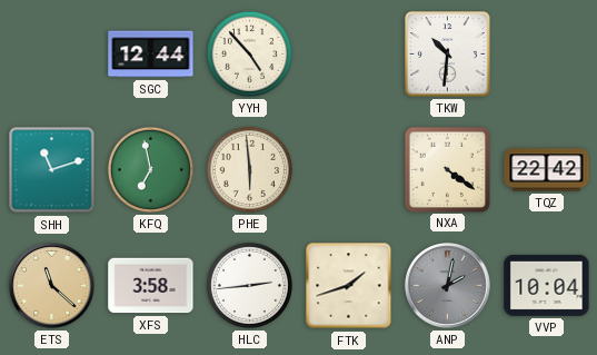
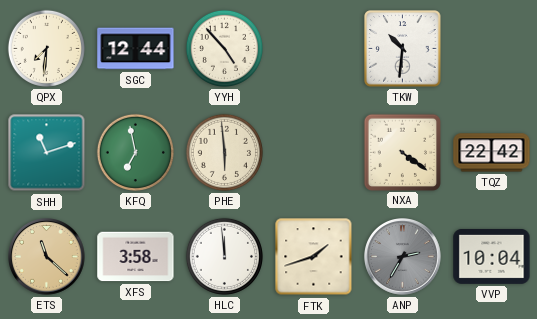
QPX: none -> 7:31
HLC: 2:44 -> 11:59
ANP: 2:02 -> 2:35
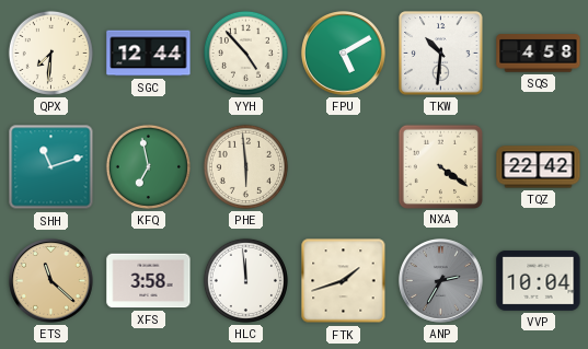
FPU: none -> 5:10
SQS: none -> 4:58
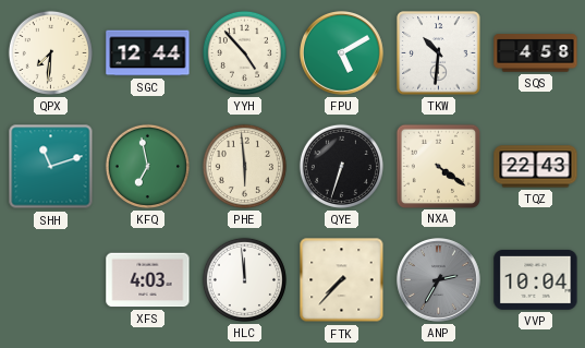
QYE: none -> 6:33
TQZ: 22:42 -> 22:43
ETS: 11:22 -> none
XFS: 3:58 -> 4:03
FTK: 1:42 -> 7:37
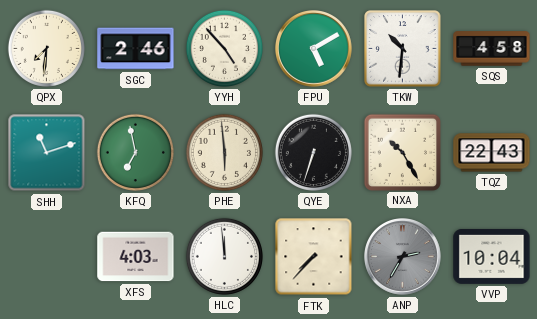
SGC: 12:44 -> 2:46
NXA: 4:21 -> 10:25
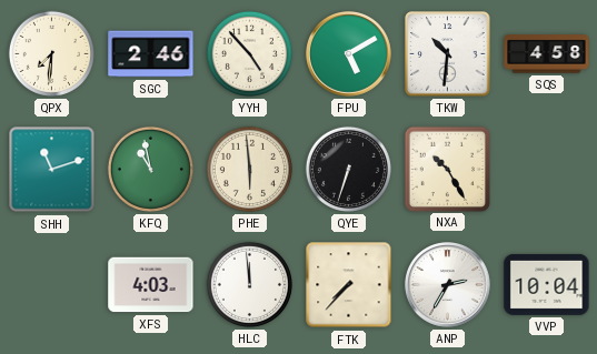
KFQ: 6:58 -> 10:58
TQZ: 22:43 -> none
ANP dial: grey -> white
